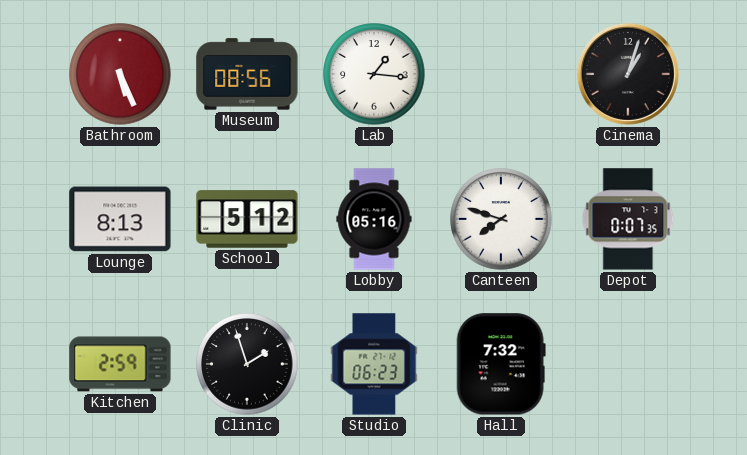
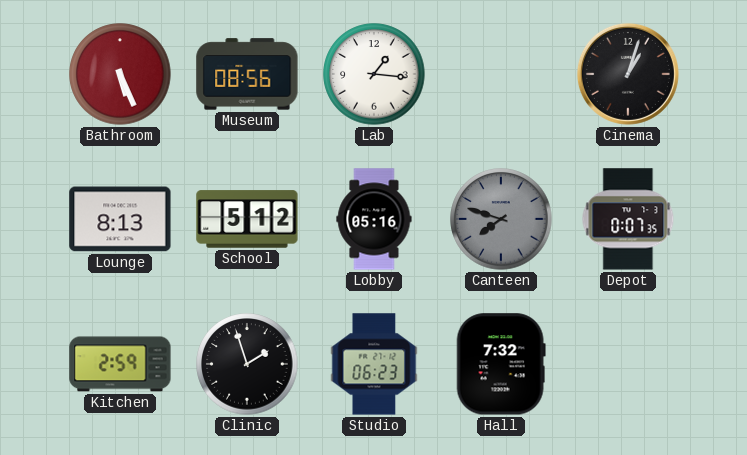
Canteen dial: white -> grey
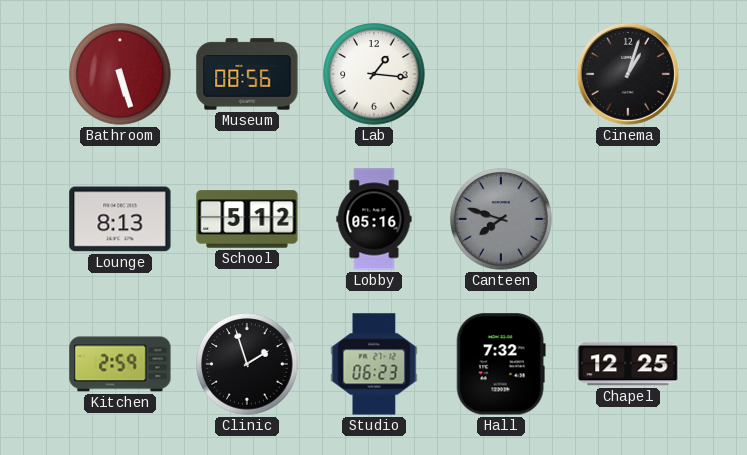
Bathroom: 5:26 -> 5:27
Depot: 0:07 -> none
Chapel: none -> 12:25
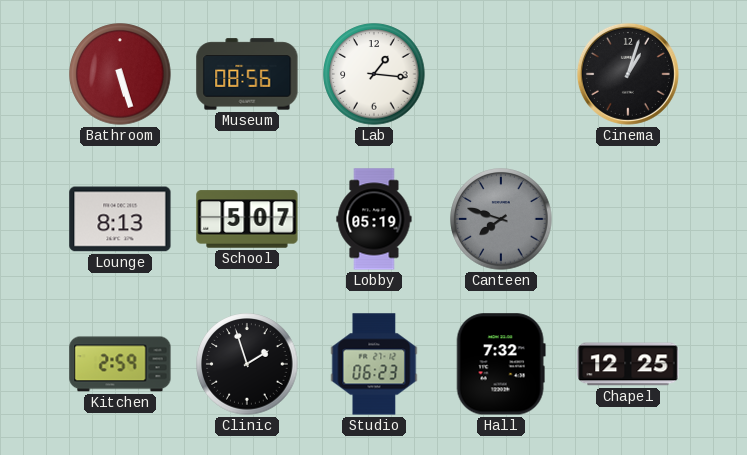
School: 5:12 -> 5:07
Lobby: 05:16 -> 05:19
